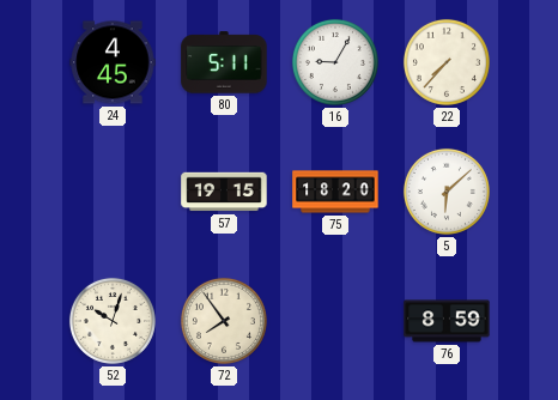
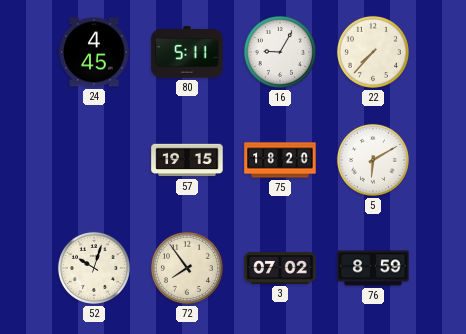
5: 6:08 -> 6:10
3: none -> 07:02
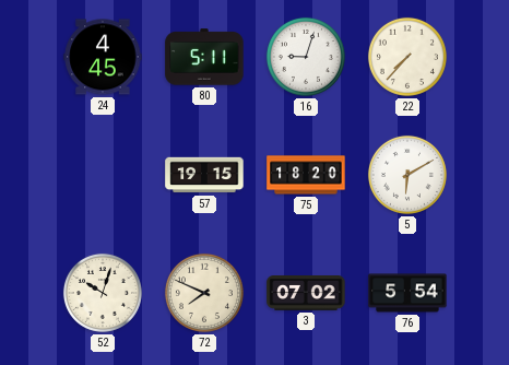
16: 9:05 -> 9:03
72: 7:54 -> 7:49
76: 8:59 -> 5:54
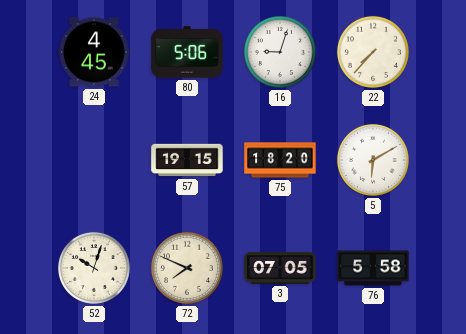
80: 5:11 -> 5:06
3: 07:02 -> 07:05
76: 5:54 -> 5:58
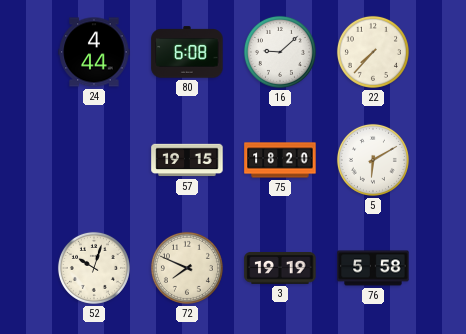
24: 4:45 -> 4:44
80: 5:06 -> 6:08
16: 9:03 -> 9:08
3: 07:05 -> 19:19
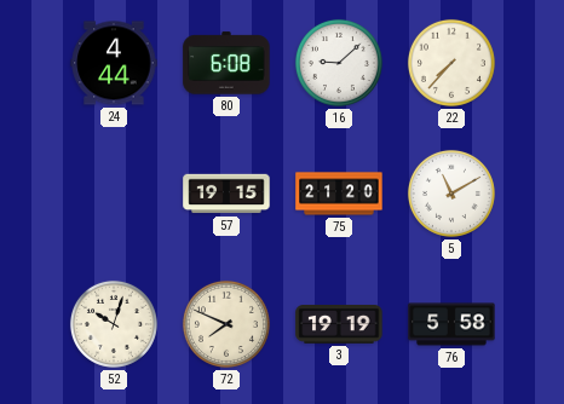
75: 18:20 -> 21:20
5: 6:10 -> 11:10
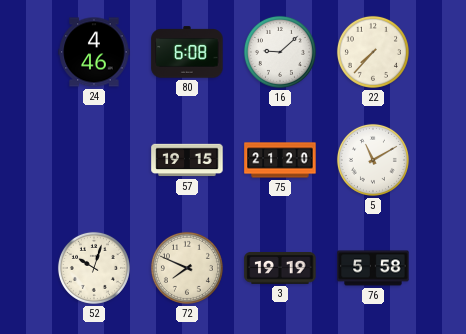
24: 4:44 -> 4:46
